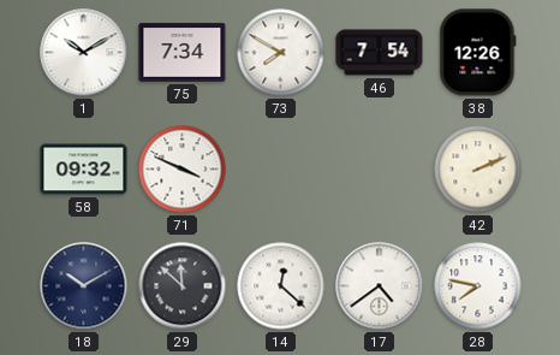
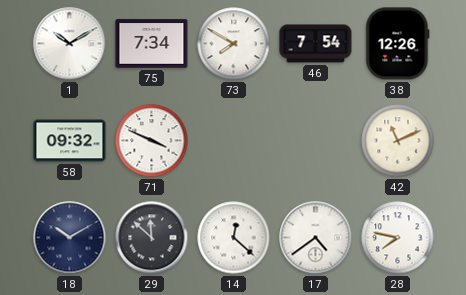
42: 2:11 -> 11:11
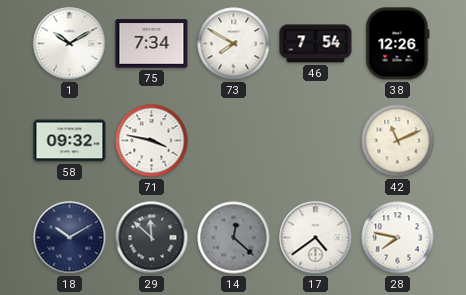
71: 3:49 -> 3:47
14 dial: white -> grey
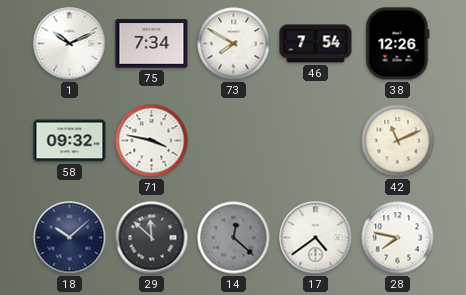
1: 10:10 -> 10:11
18: 10:10 -> 10:08
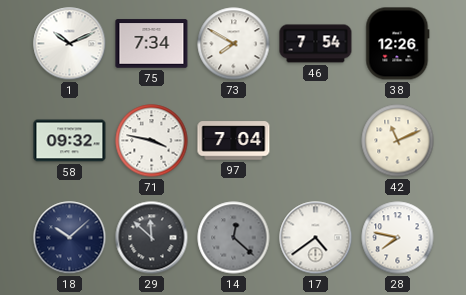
97: none -> 7:04
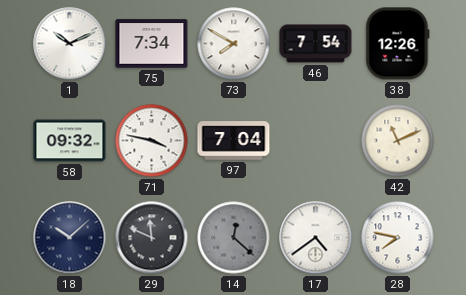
29: 11:52 -> 11:49
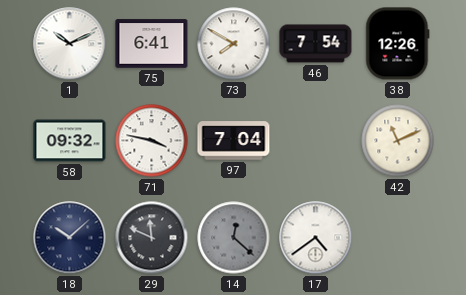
75: 7:34 -> 6:41
28: 7:47 -> none
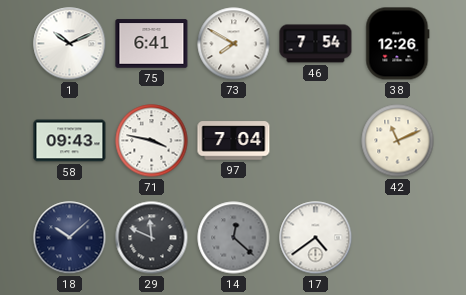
58: 09:32 -> 09:43
